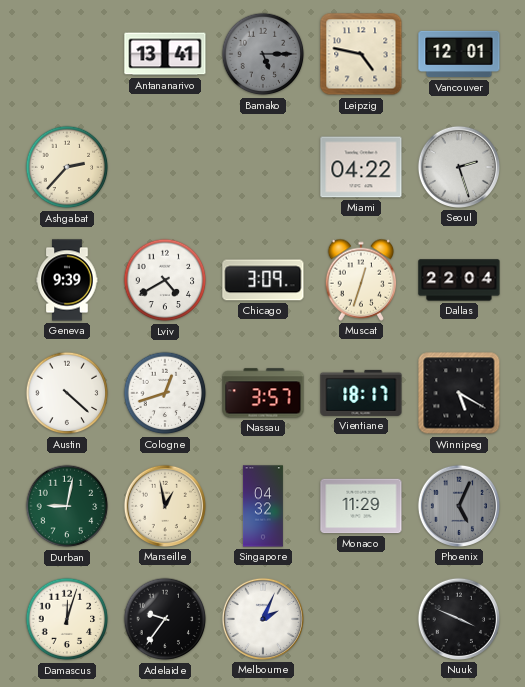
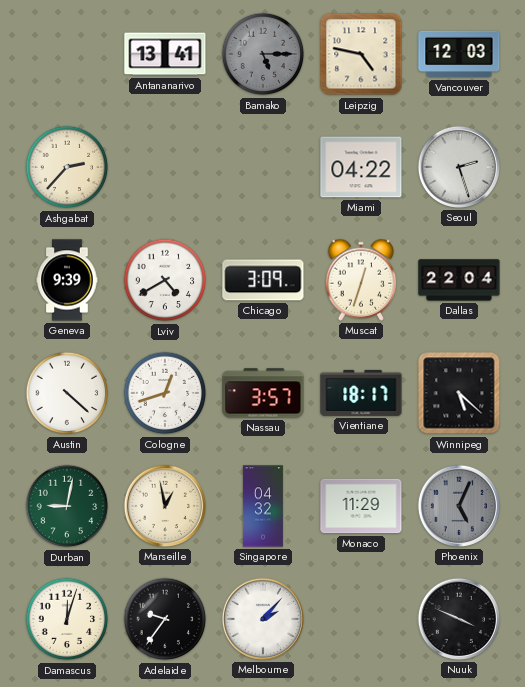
Vancouver: 12:01 -> 12:03
Winnipeg: 5:20 -> 5:22
Melbourne: 2:04 -> 2:07
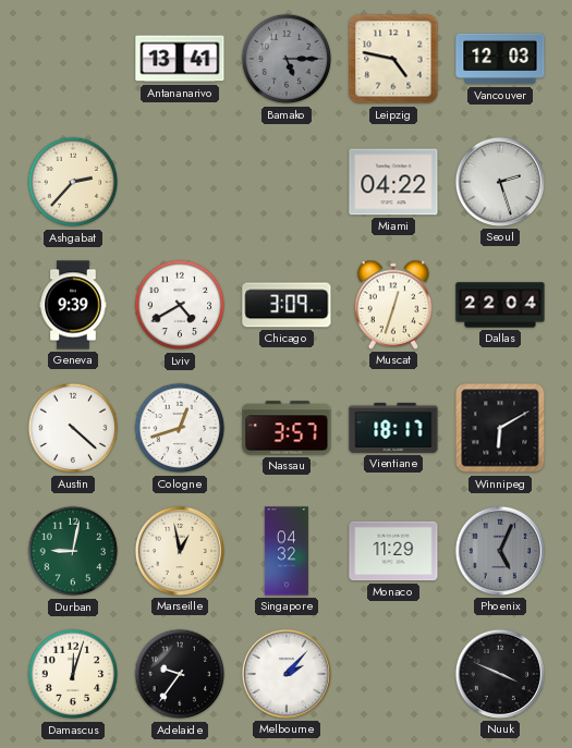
Winnipeg: 5:22 -> 6:10
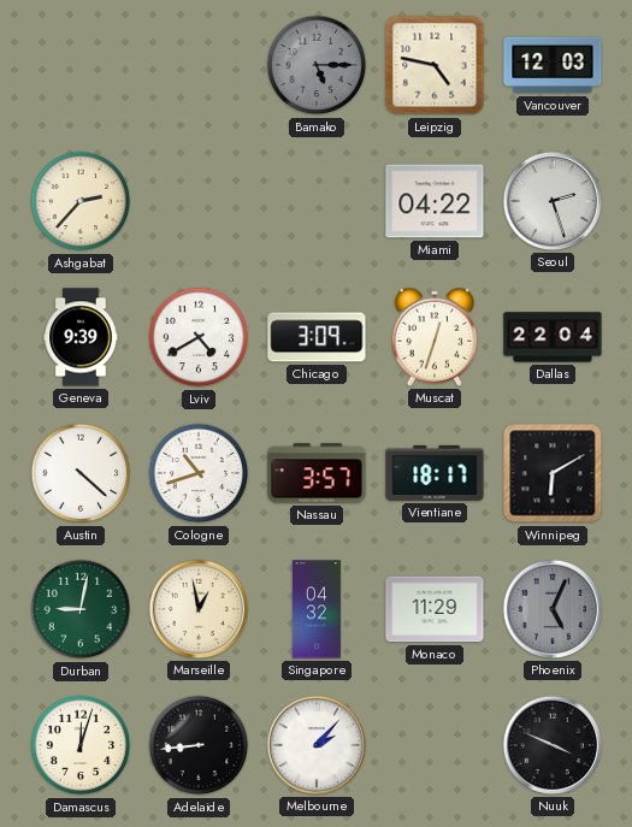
Antananarivo: 13:41 -> none
Cologne: 12:42 -> 10:42
Adelaide: 9:36 -> 8:44
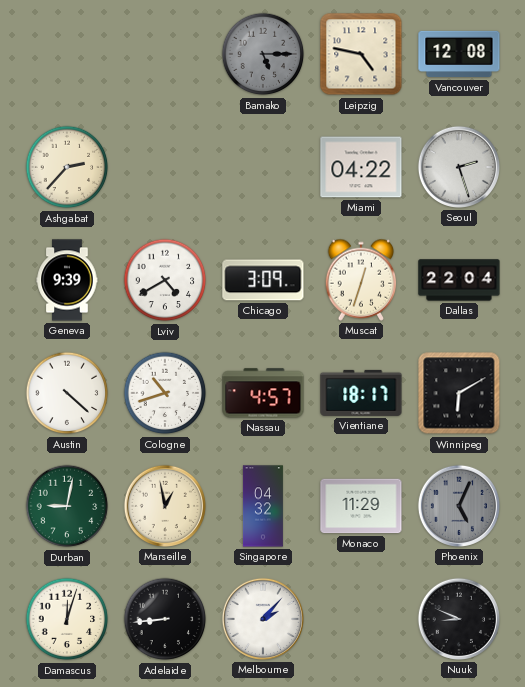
Vancouver: 12:03 -> 12:08
Nassau: 3:57 -> 4:57
Nuuk: 3:49 -> 8:49
